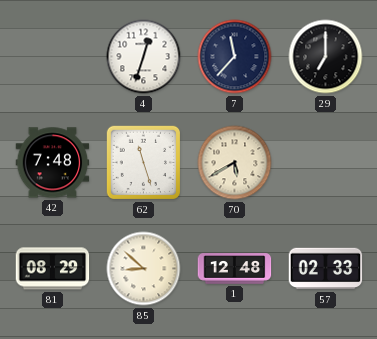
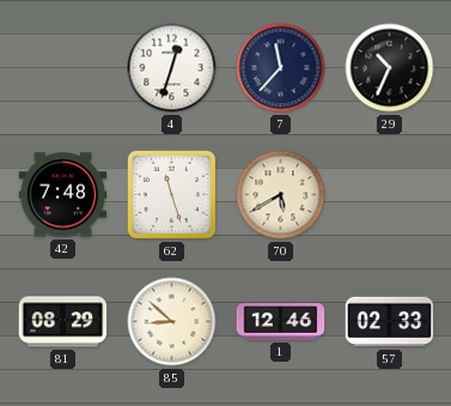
29: 7:00 -> 10:34
1: 12:48 -> 12:46
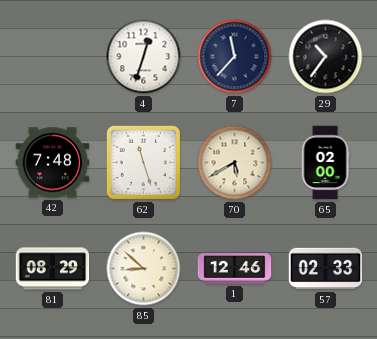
29: 10:34 -> 10:36
65: none -> 02:00
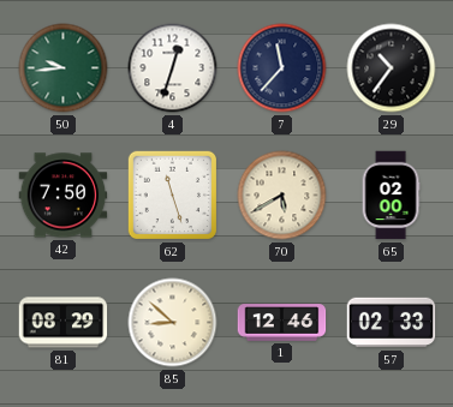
50: none -> 9:44
42: 7:48 -> 7:50
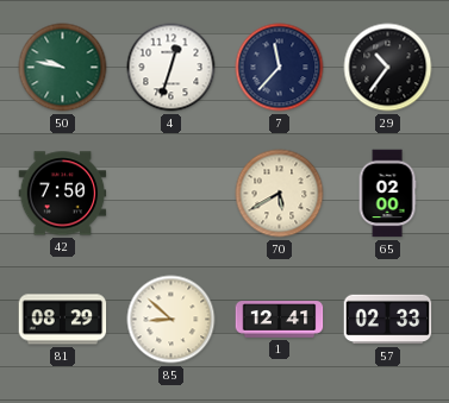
50: 9:44 -> 9:47
62: 11:27 -> none
1: 12:46 -> 12:41
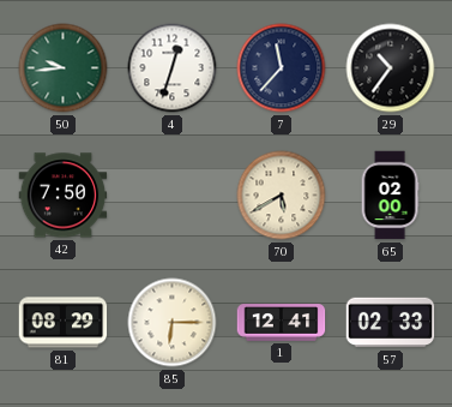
50: 9:47 -> 9:44
85: 8:52 -> 6:15
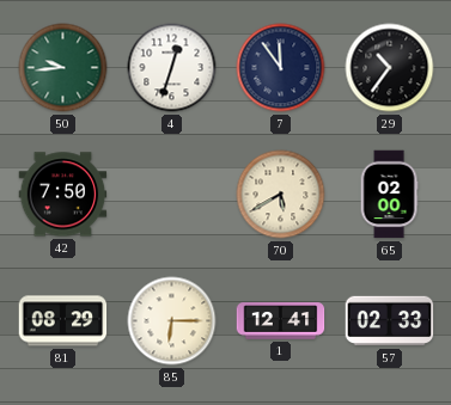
7: 11:37 -> 11:54
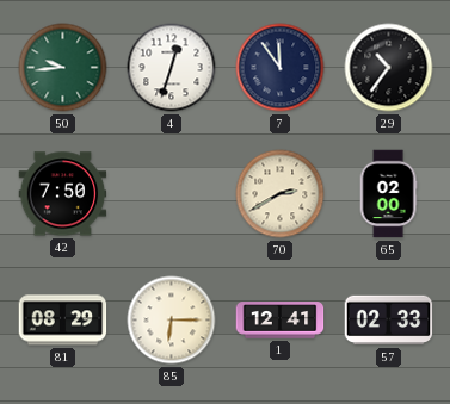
70: 5:40 -> 2:40
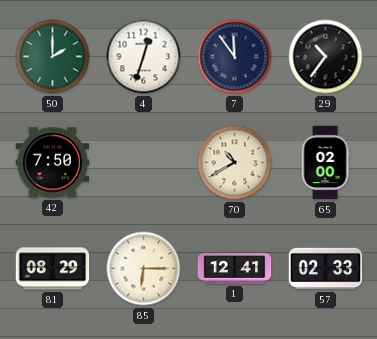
50: 9:44 -> 2:00
70: 2:40 -> 10:40
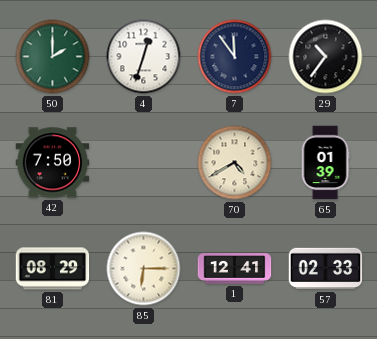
70: 10:40 -> 4:40
65: 02:00 -> 01:39
